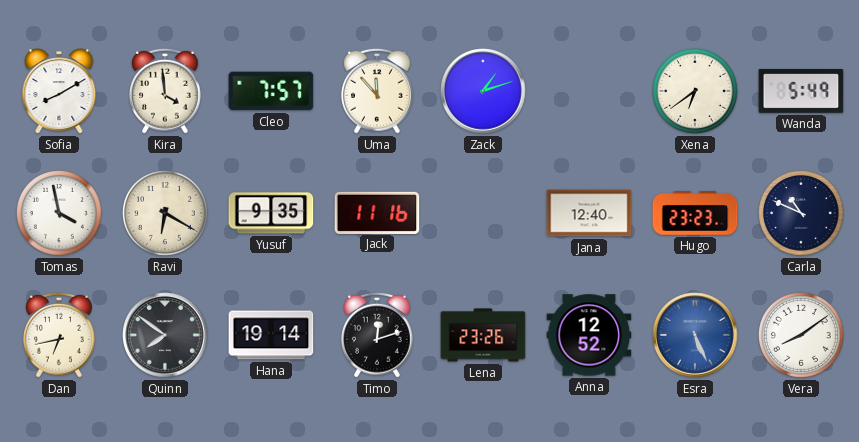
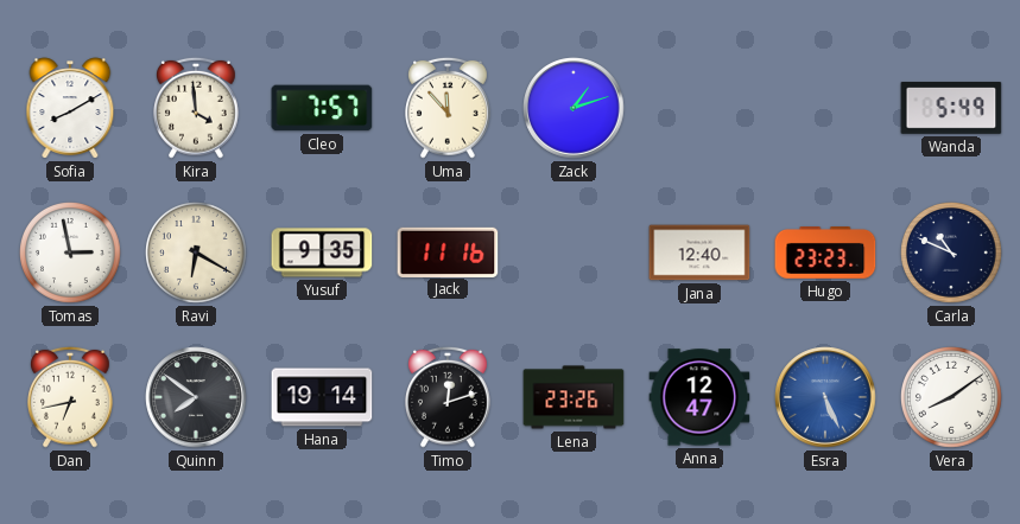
Xena: 6:39 -> none
Tomas: 3:58 -> 2:58
Anna: 12:52 -> 12:47
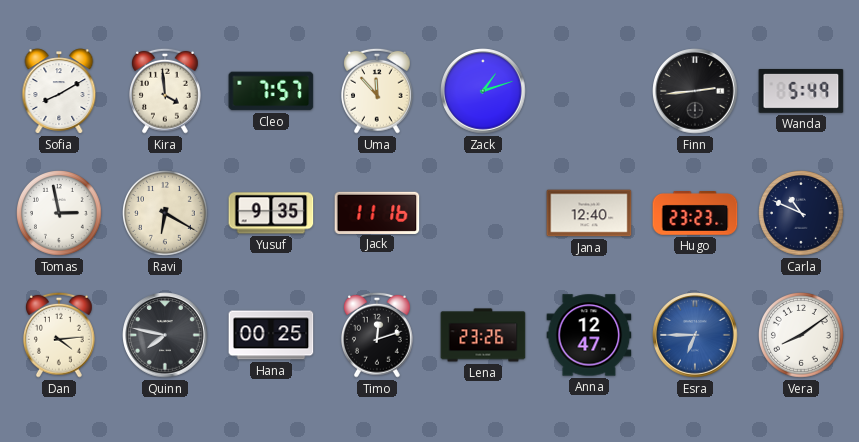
Finn: none -> 2:44
Dan: 6:43 -> 4:14
Quinn: 7:51 -> 7:47
Hana: 19:14 -> 00:25
Esra: 5:26 -> 6:45
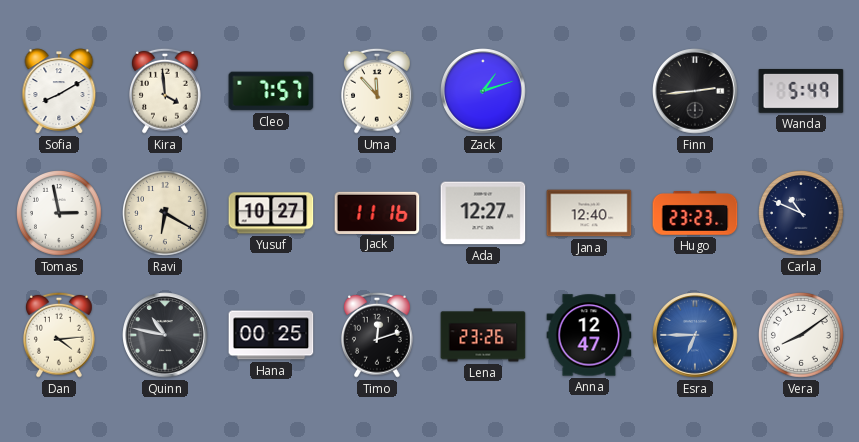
Yusuf: 9:35 -> 10:27
Ada: none -> 12:27
Quinn: 7:47 -> 10:47
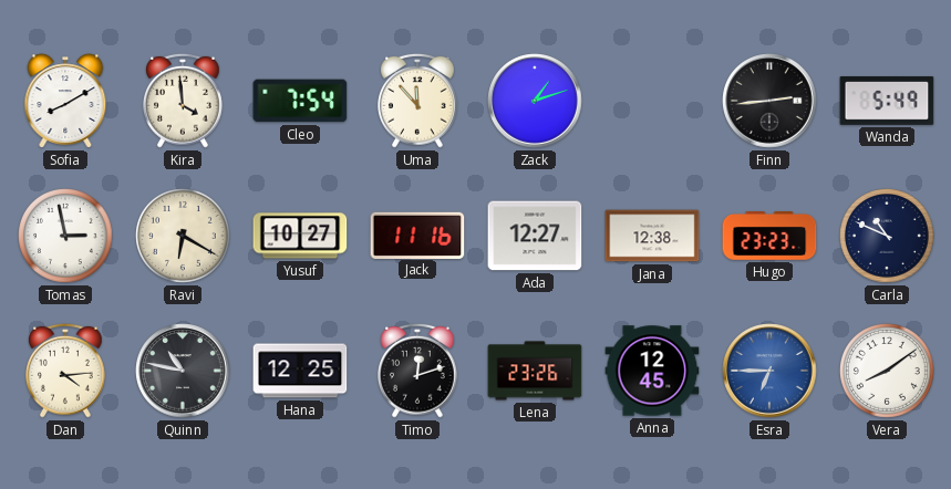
Cleo: 7:57 -> 7:54
Jana: 12:40 -> 12:38
Hana: 00:25 -> 12:25
Anna: 12:47 -> 12:45
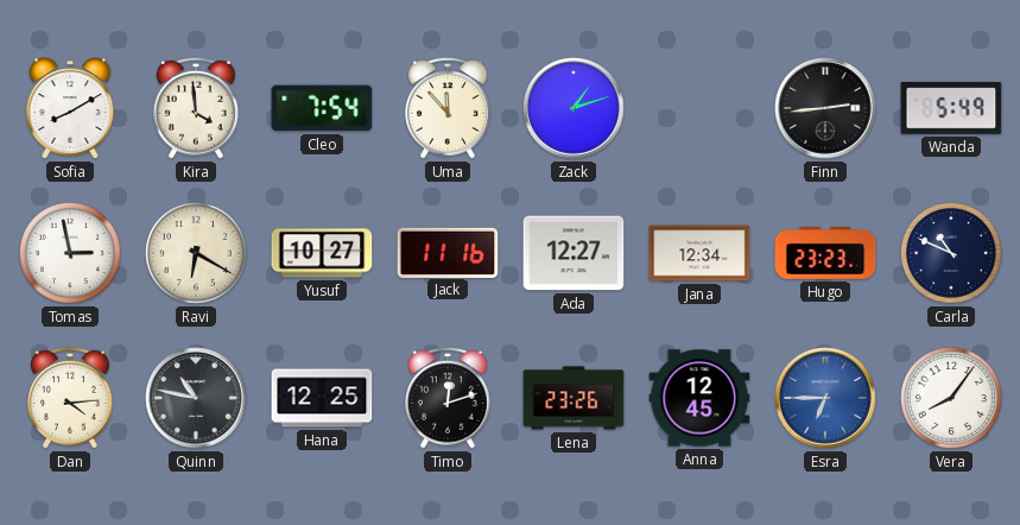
Jana: 12:38 -> 12:34
Vera: 8:09 -> 8:06
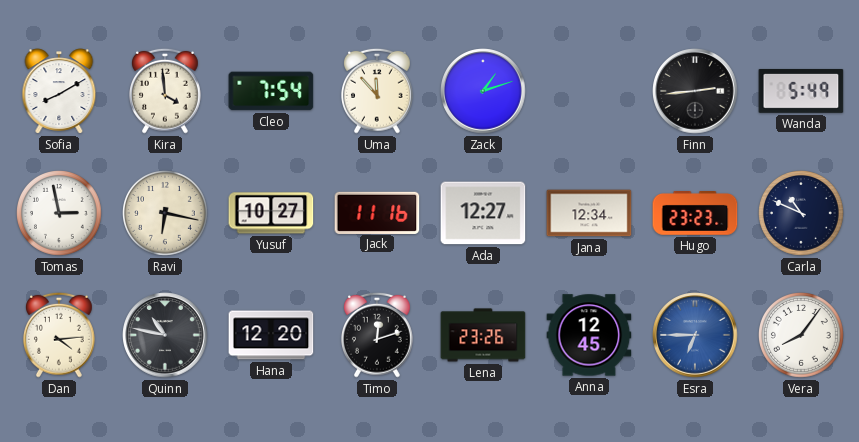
Ravi: 6:20 -> 6:17
Hana: 12:25 -> 12:20
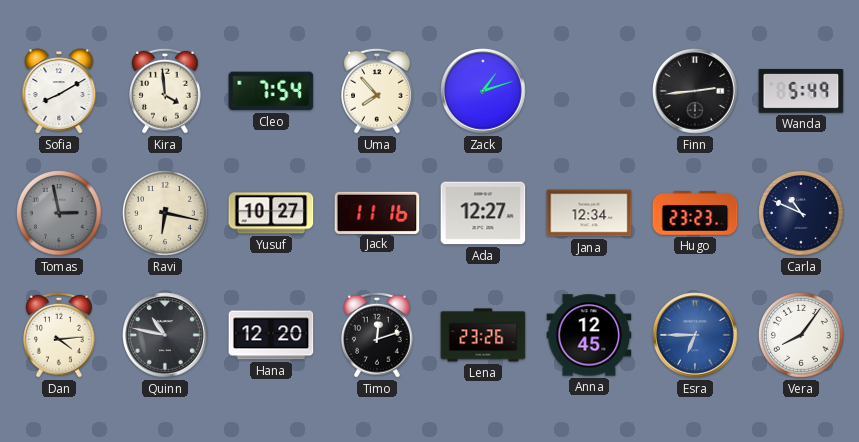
Uma: 11:53 -> 7:53
Tomas dial: white -> grey
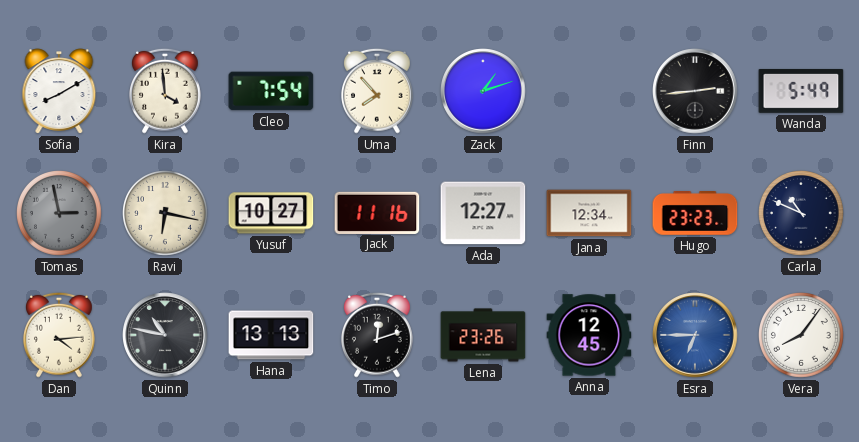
Hana: 12:20 -> 13:13
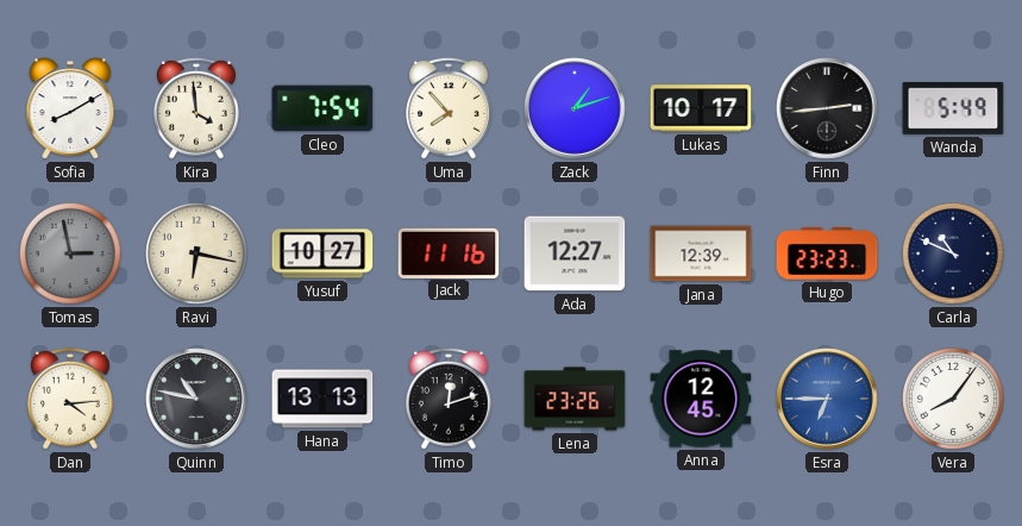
Lukas: none -> 10:17
Jana: 12:34 -> 12:39
